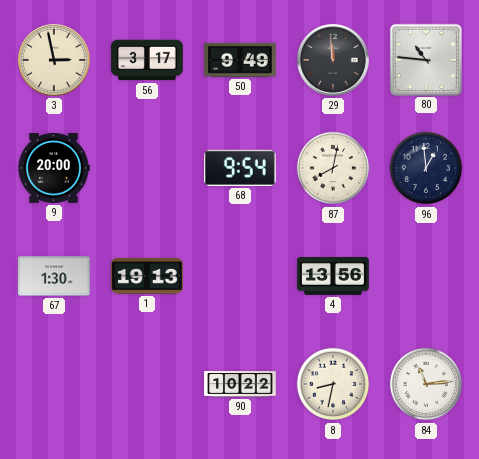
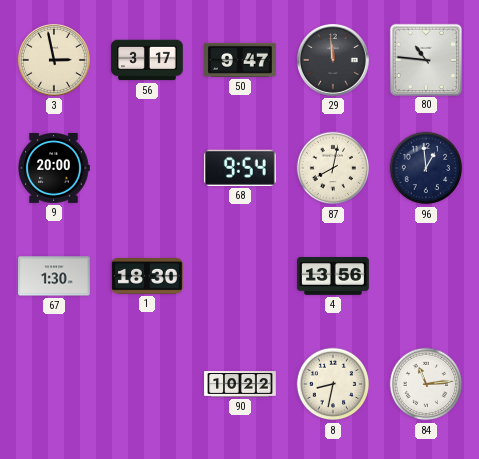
50: 9:49 -> 9:47
1: 19:13 -> 18:30
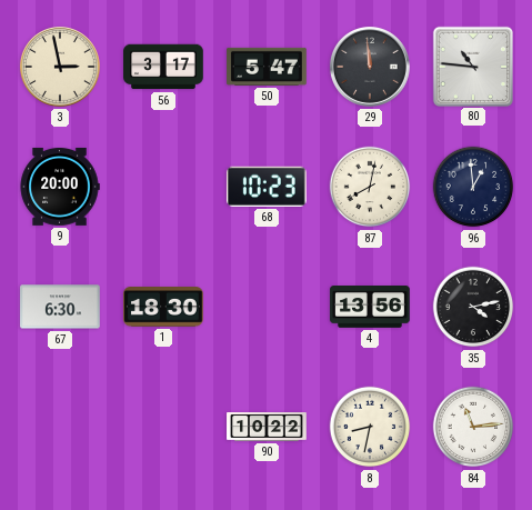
50: 9:47 -> 5:47
68: 9:54 -> 10:23
67: 1:30 -> 6:30
35: none -> 4:13
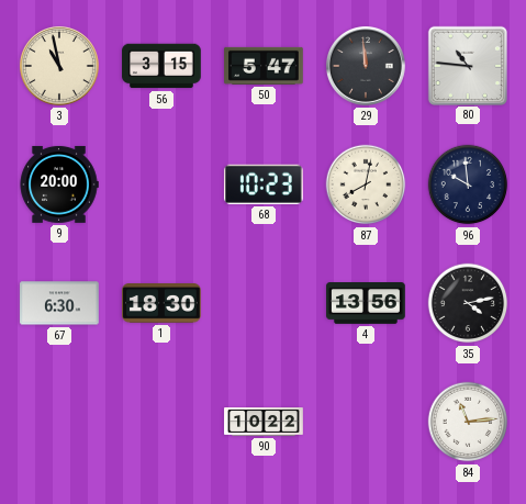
3: 2:58 -> 10:58
56: 3:17 -> 3:15
96: 12:59 -> 9:59
8: 8:32 -> none
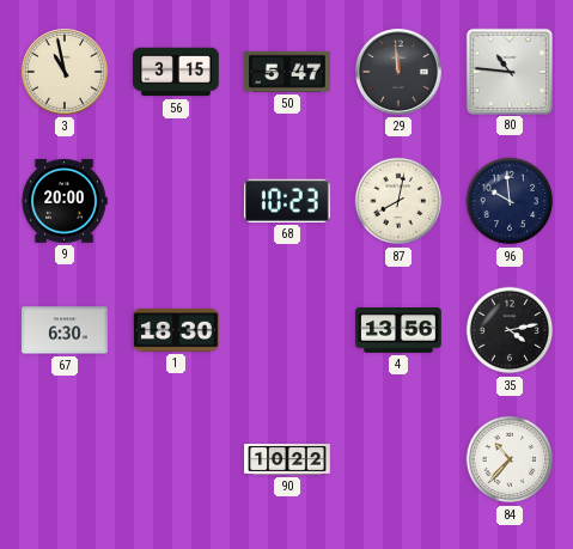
84: 11:14 -> 10:37
